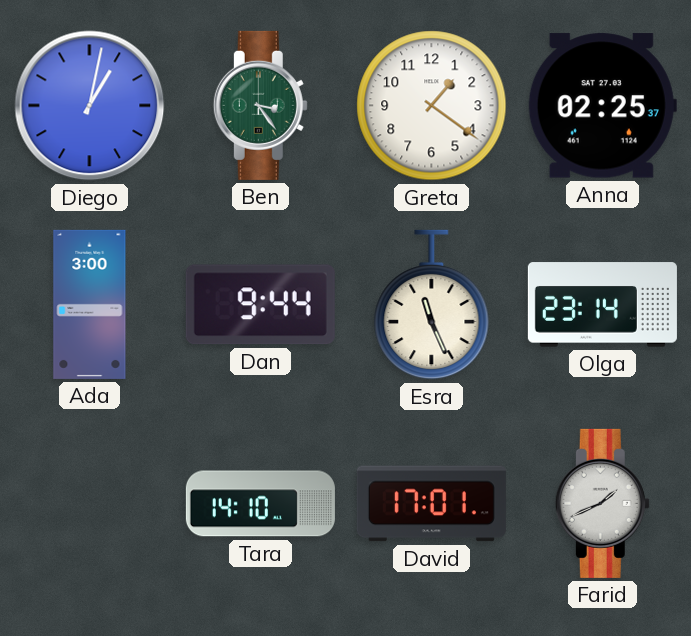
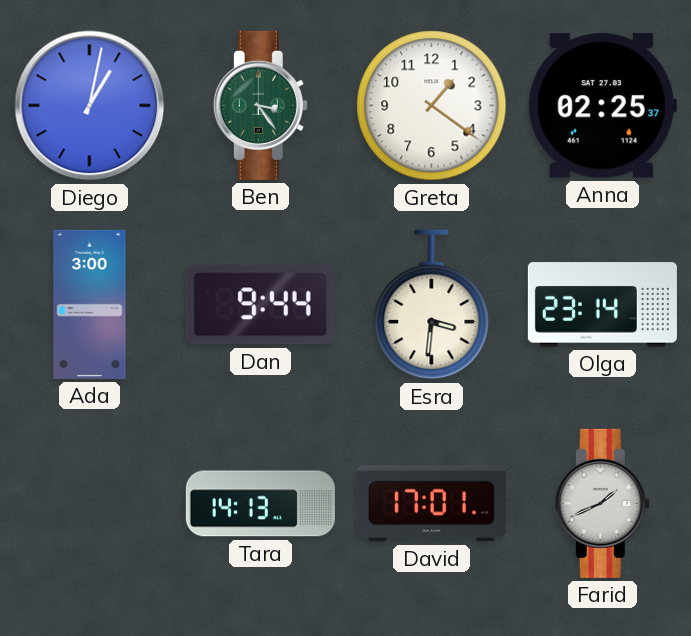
Esra: 11:26 -> 3:31
Tara: 14:10 -> 14:13
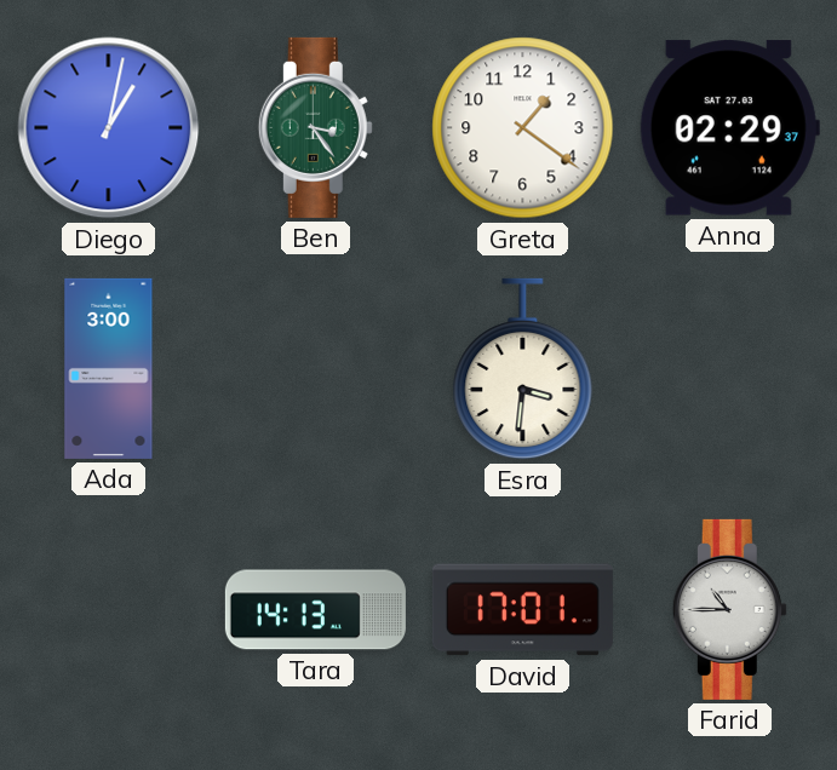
Anna: 02:25 -> 02:29
Dan: 9:44 -> none
Olga: 23:14 -> none
Farid: 1:41 -> 10:45
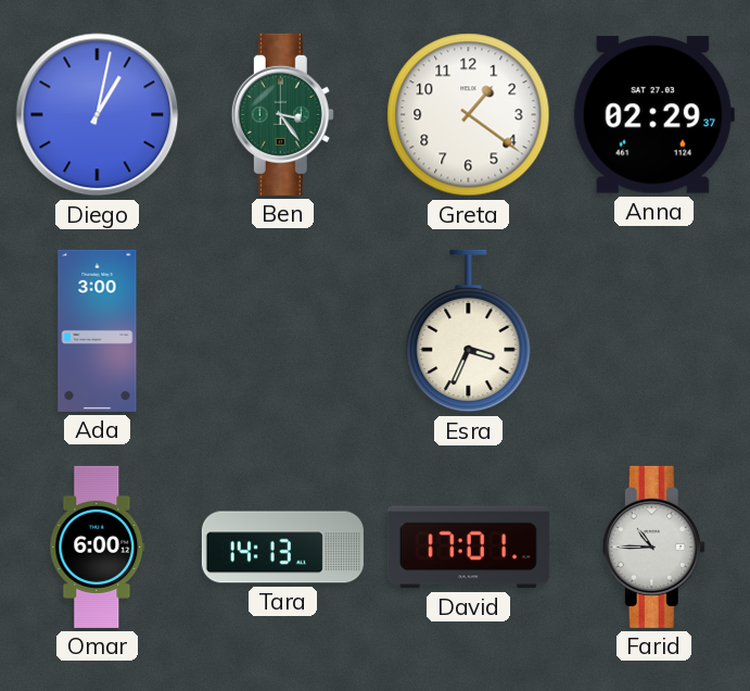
Esra: 3:31 -> 3:34
Omar: none -> 6:00
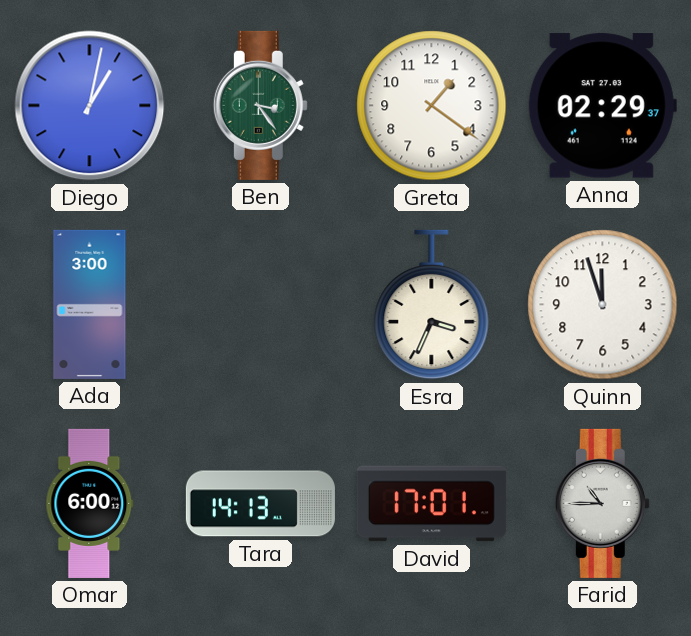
Quinn: none -> 11:57
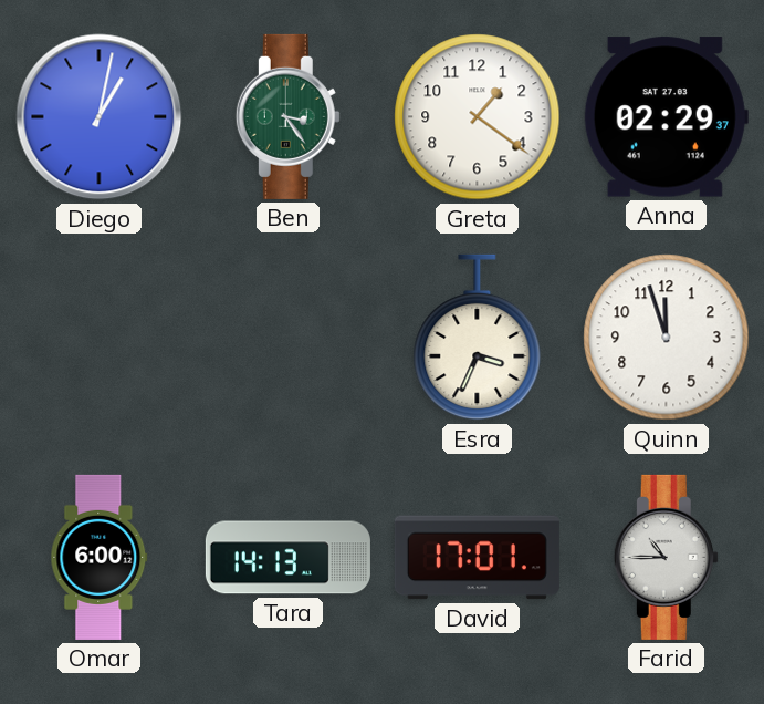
Ada: 3:00 -> none
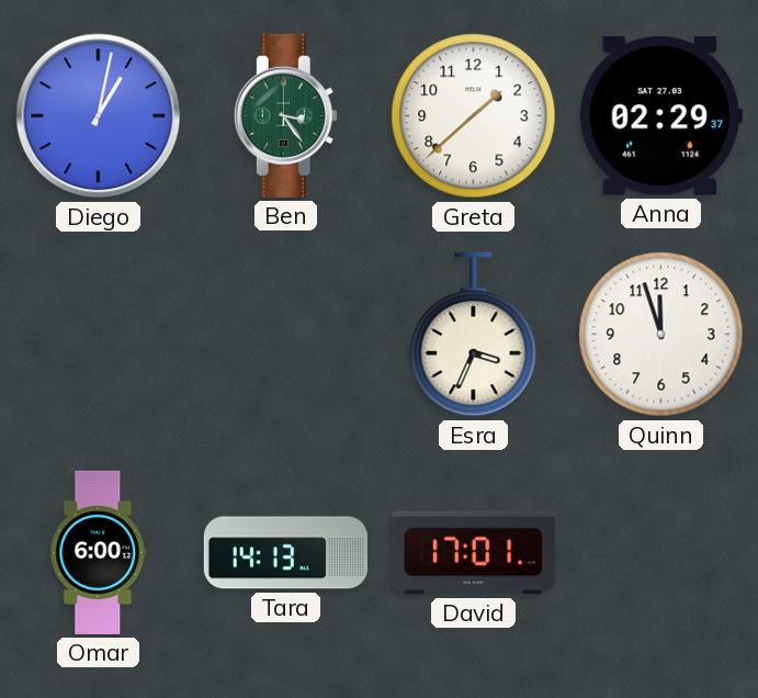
Greta: 1:21 -> 1:38
Farid: 10:45 -> none
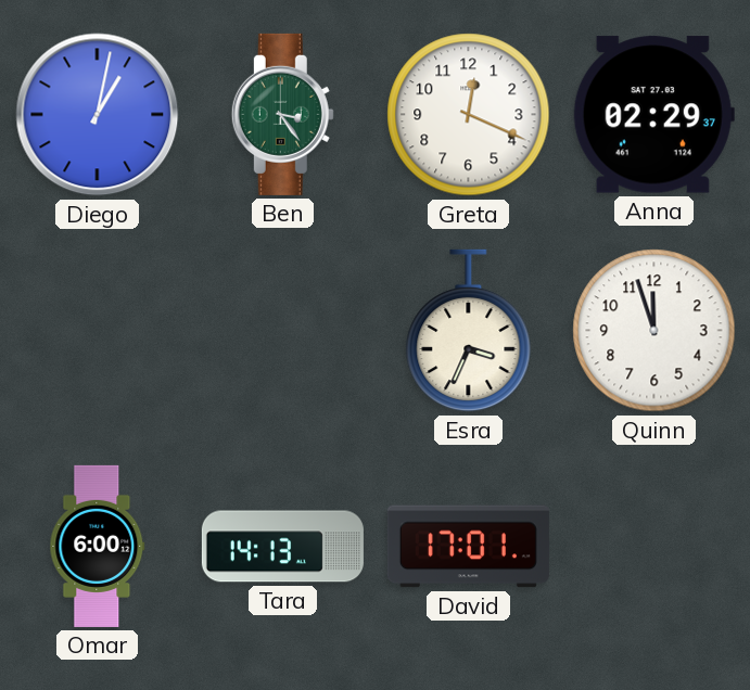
Greta: 1:38 -> 12:19
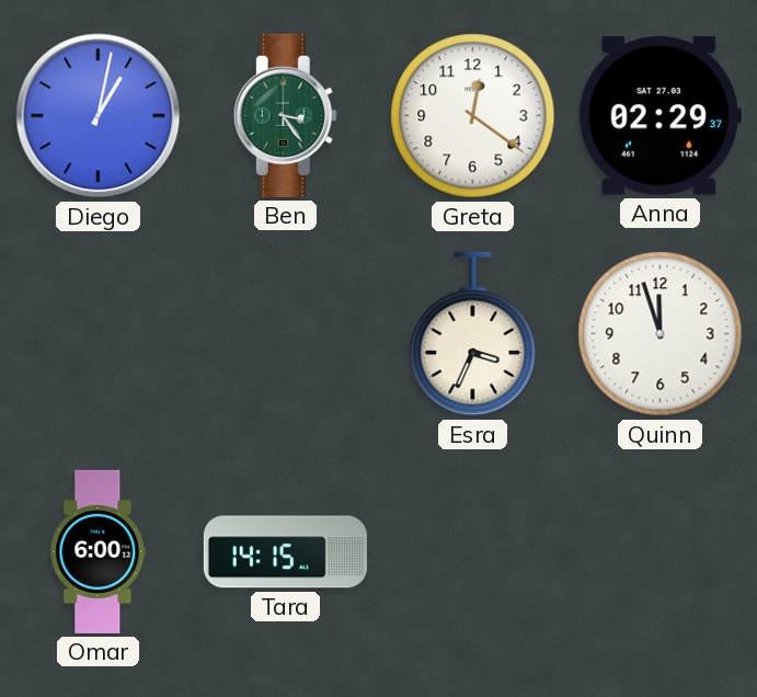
Greta: 12:19 -> 12:21
Tara: 14:13 -> 14:15
David: 17:01 -> none
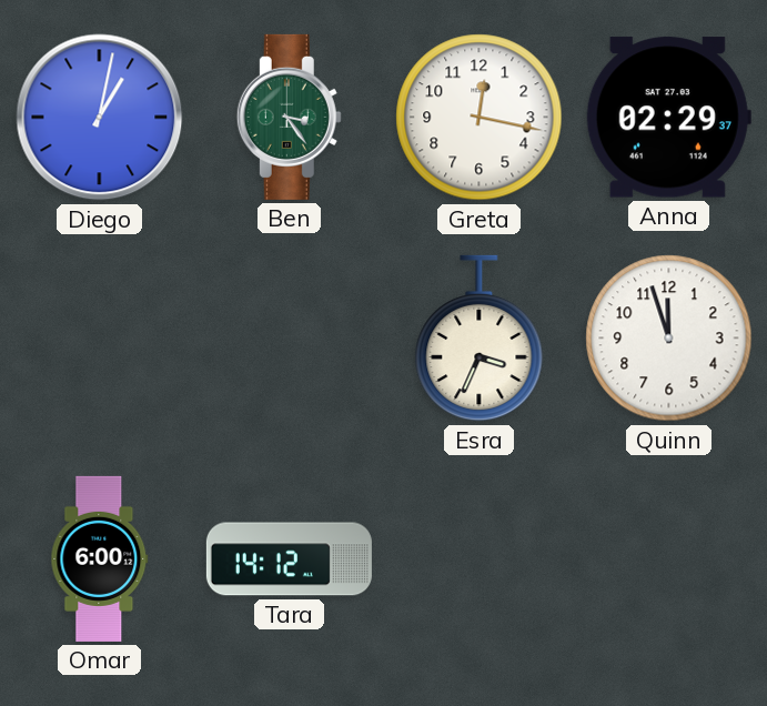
Greta: 12:21 -> 12:17
Tara: 14:15 -> 14:12
